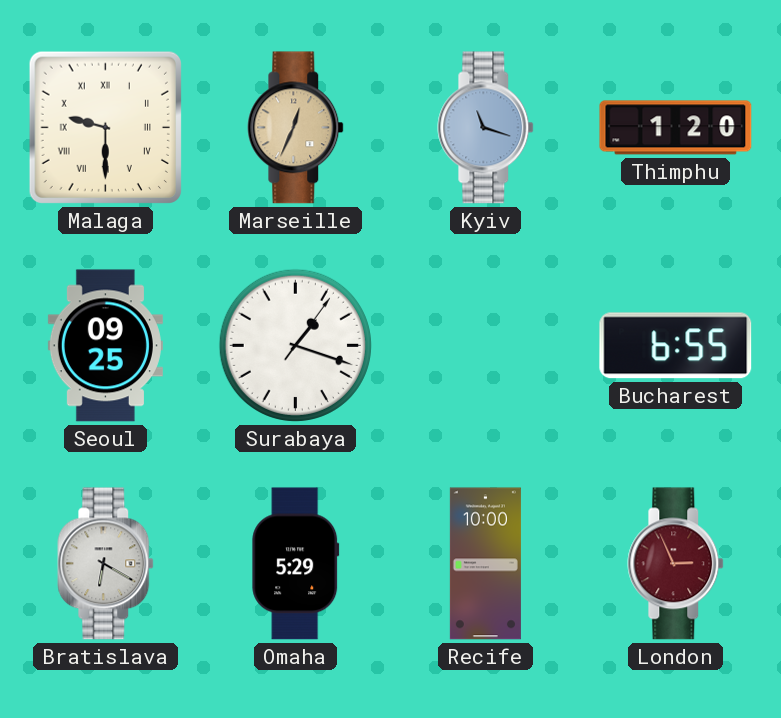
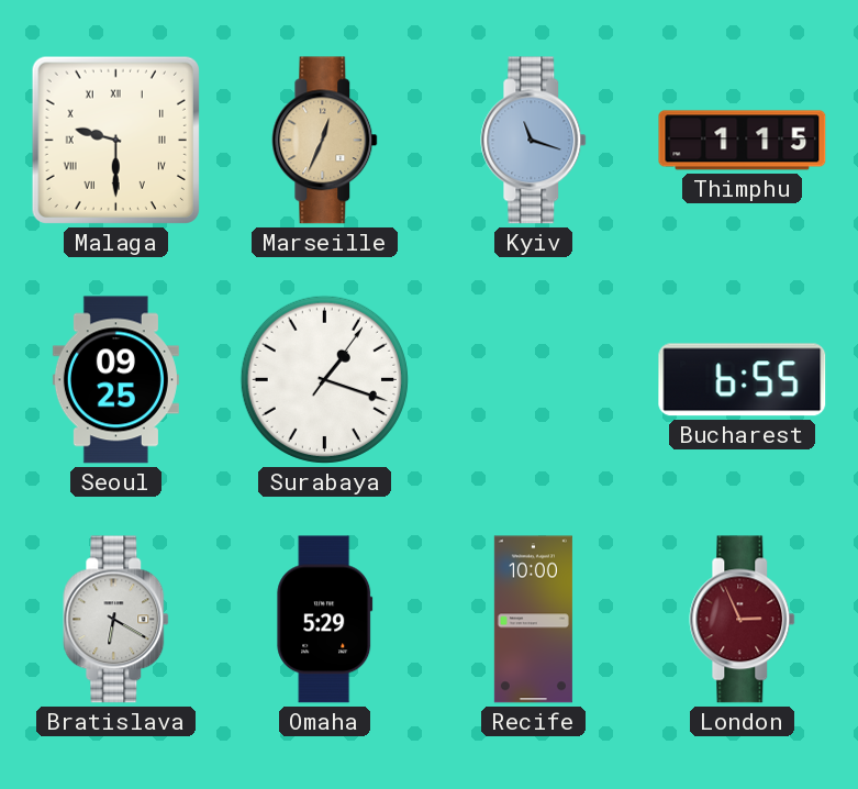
Thimphu: 1:20 -> 1:15
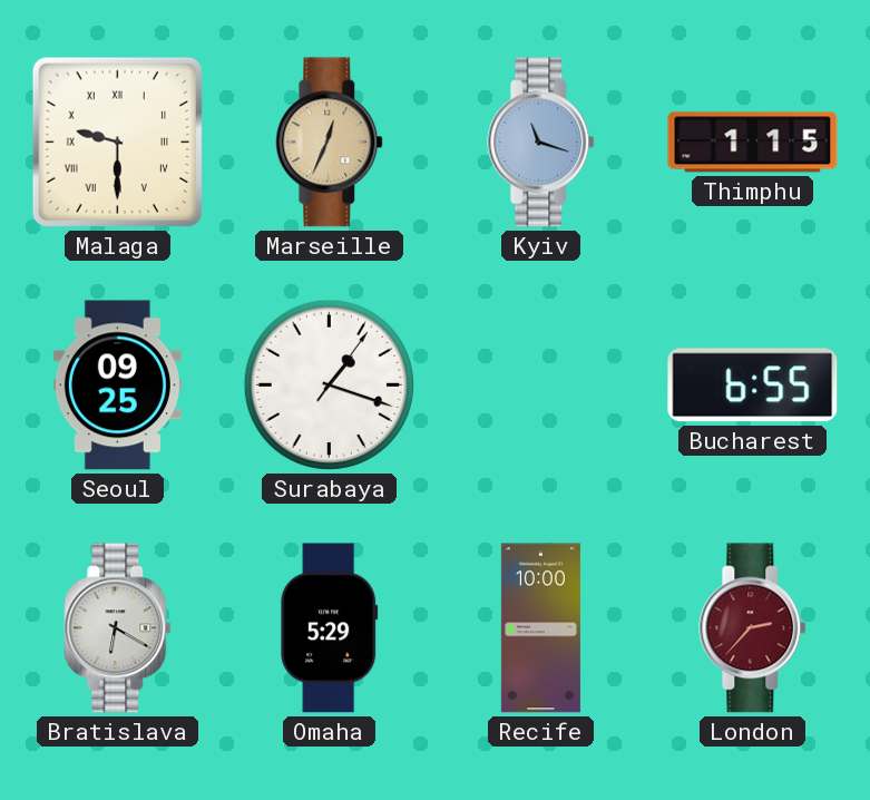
London: 2:56 -> 2:37
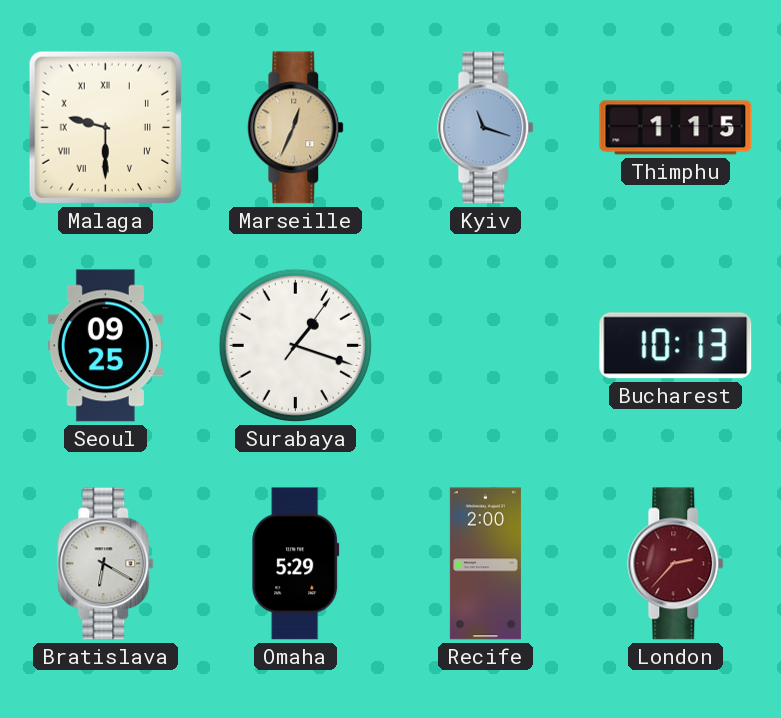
Bucharest: 6:55 -> 10:13
Recife: 10:00 -> 2:00
